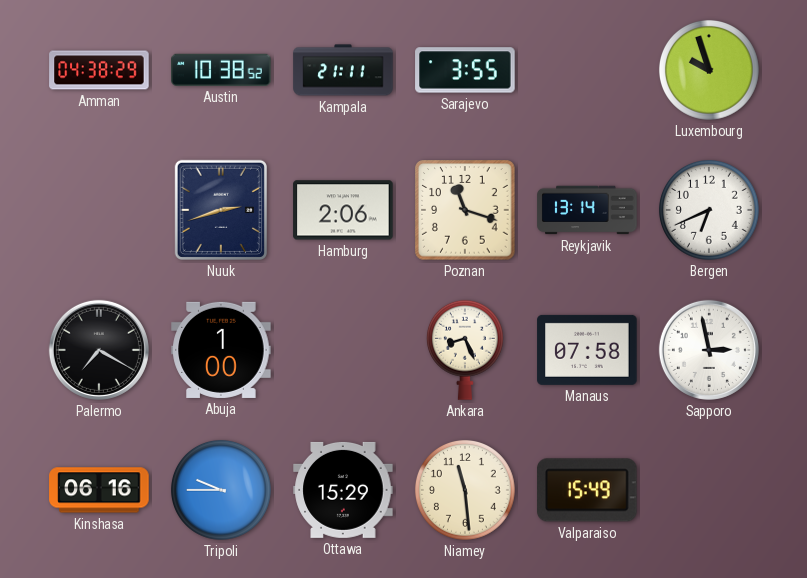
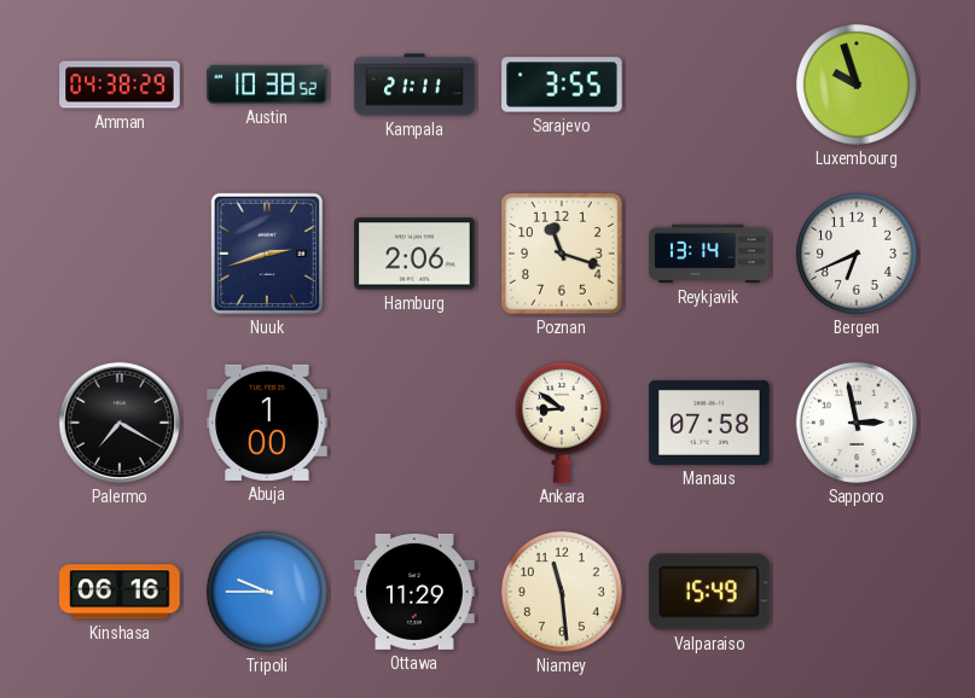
Ankara: 8:26 -> 8:51
Ottawa: 15:29 -> 11:29
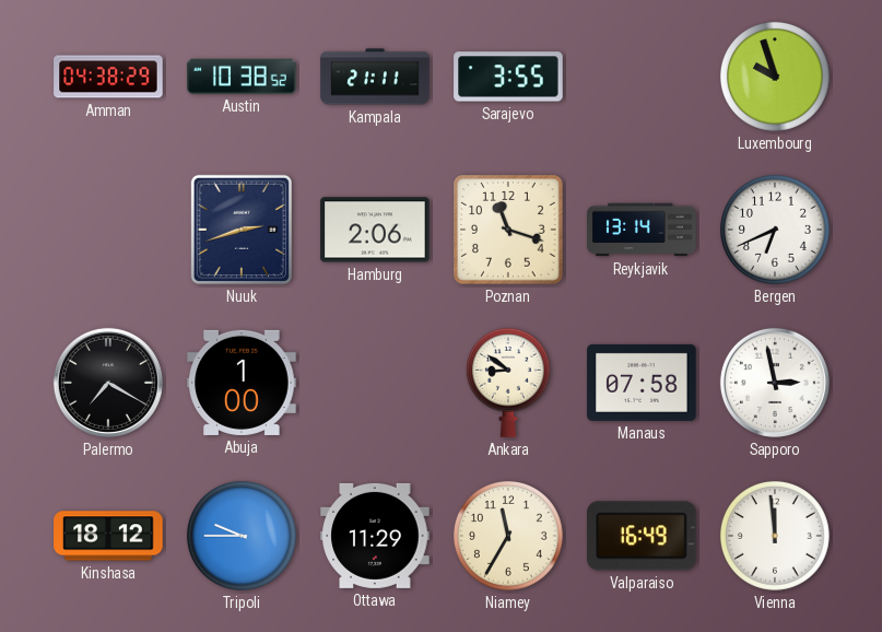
Kinshasa: 06:16 -> 18:12
Niamey: 11:29 -> 11:35
Valparaiso: 15:49 -> 16:49
Vienna: none -> 11:59
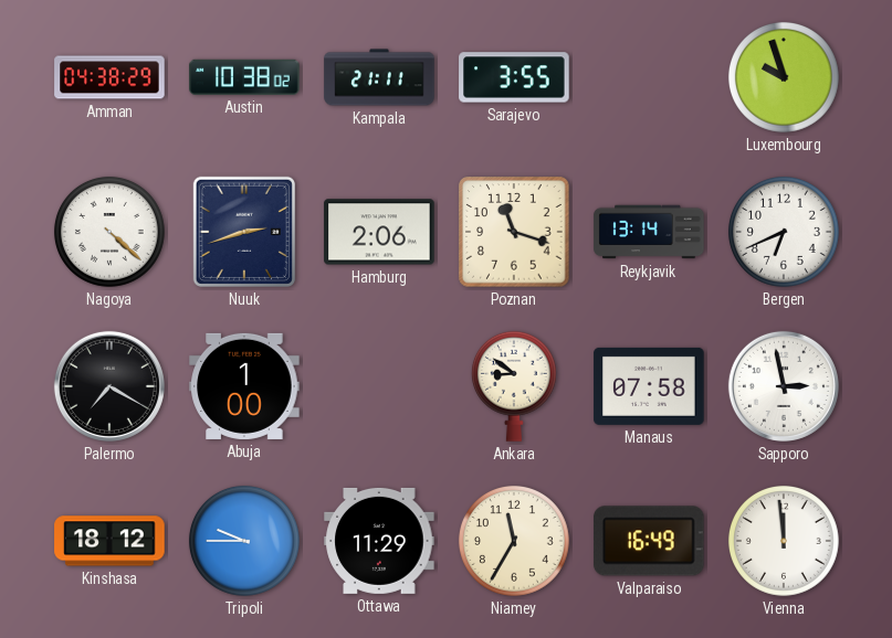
Austin: 10:38:52 -> 10:38:02
Nagoya: none -> 4:22
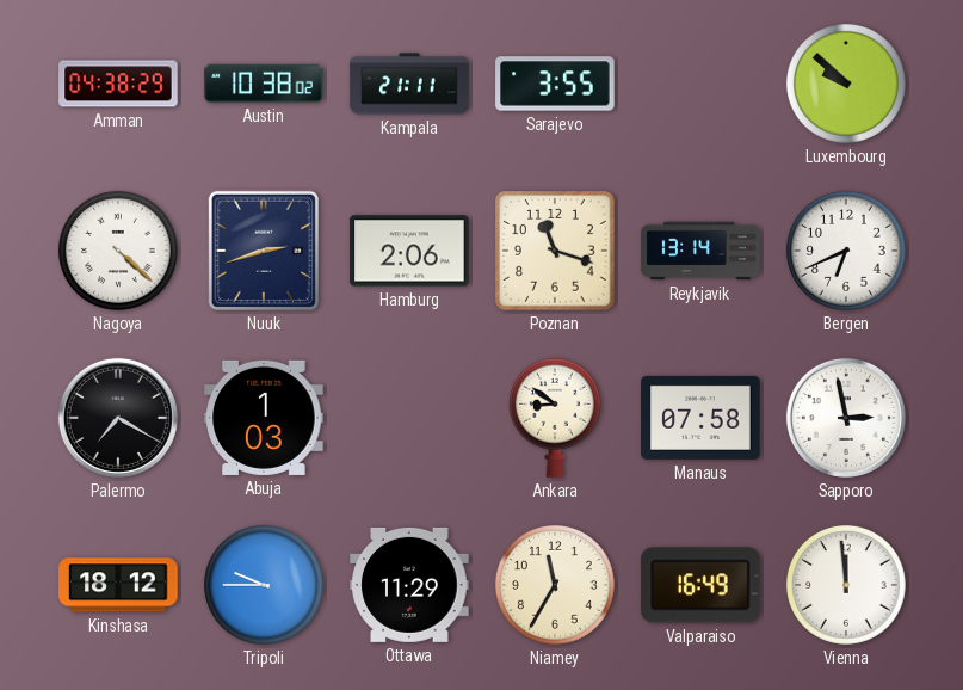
Luxembourg: 9:57 -> 9:52
Abuja: 1:00 -> 1:03
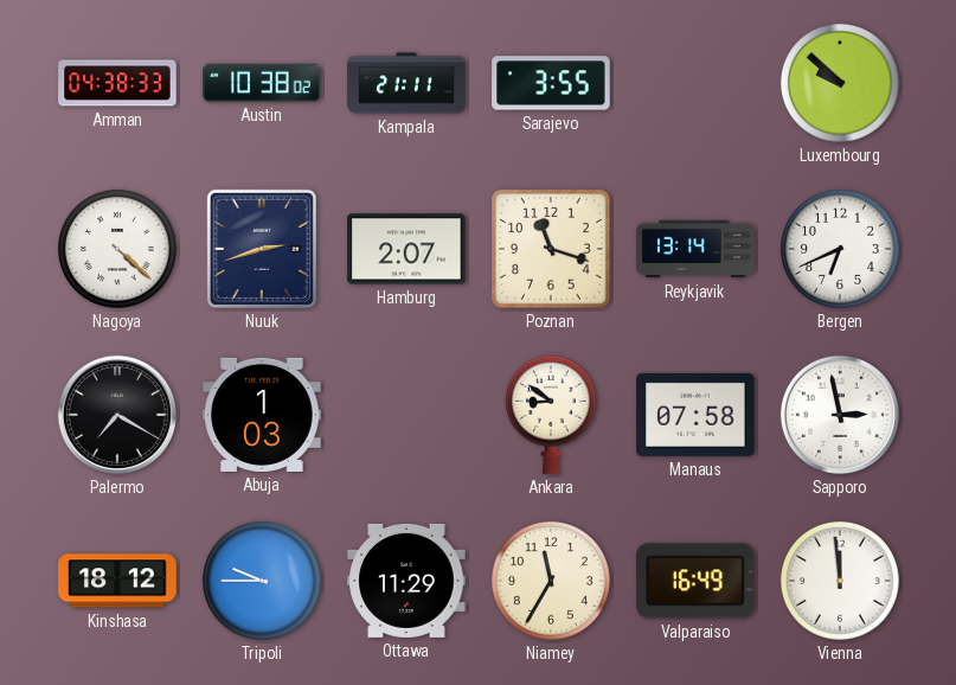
Amman: 04:38:29 -> 04:38:33
Hamburg: 2:06 -> 2:07
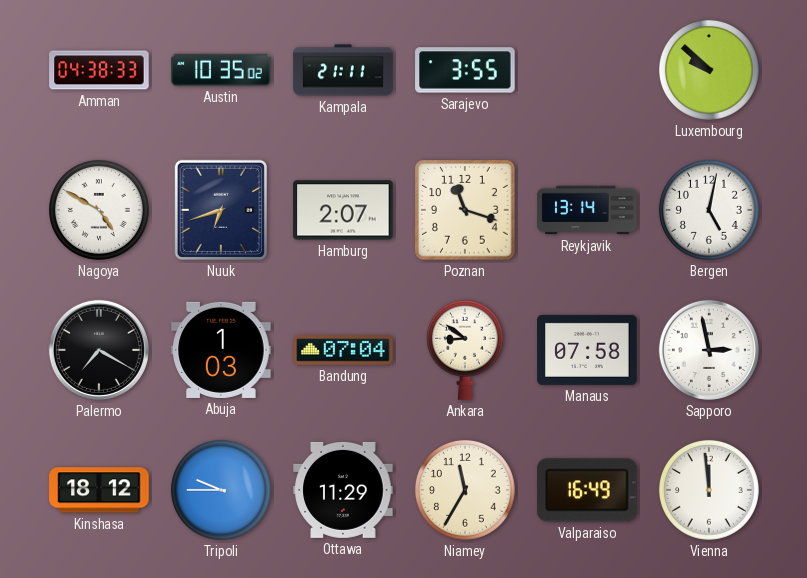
Austin: 10:38 -> 10:35
Nagoya: 4:22 -> 4:50
Nuuk: 2:42 -> 6:42
Bergen: 6:41 -> 5:02
Bandung: none -> 07:04
